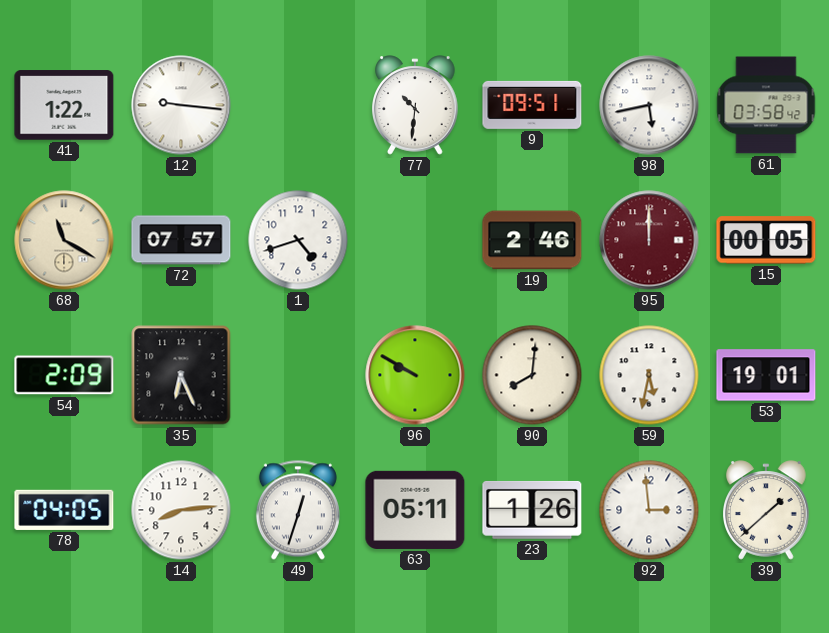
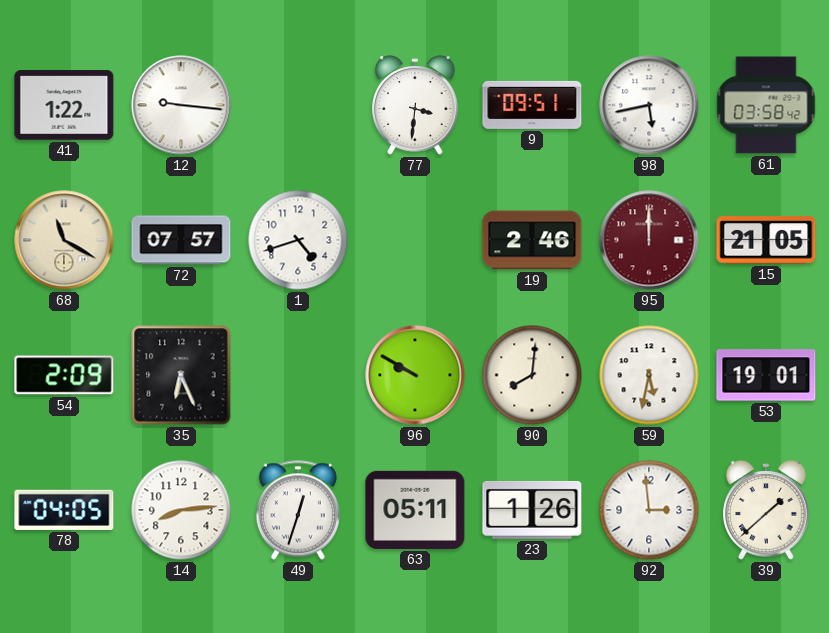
77: 10:31 -> 3:31
15: 00:05 -> 21:05
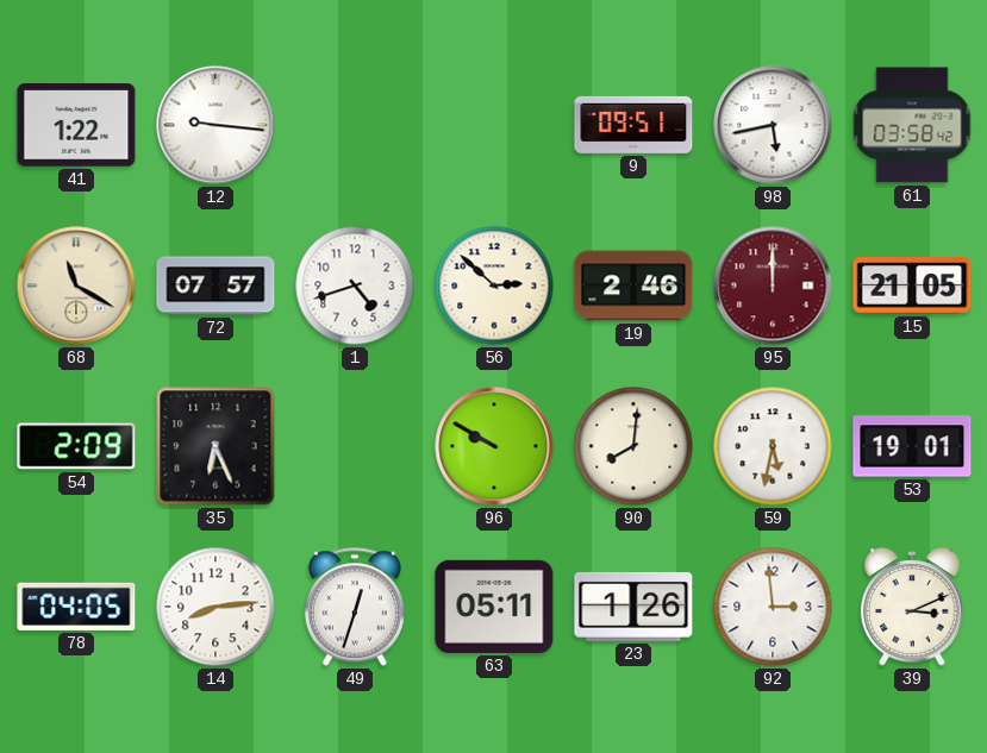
77: 3:31 -> none
56: none -> 2:52
39: 1:38 -> 3:11
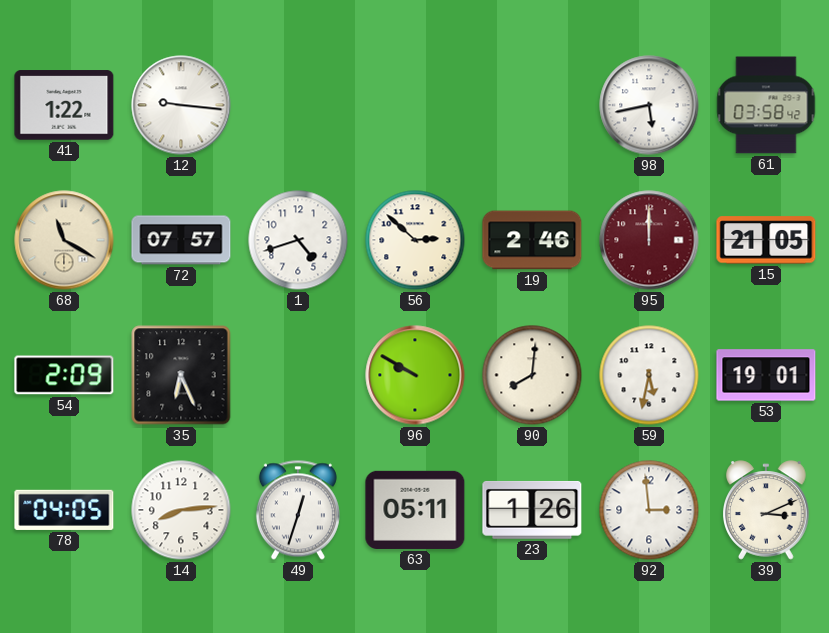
9: 09:51 -> none
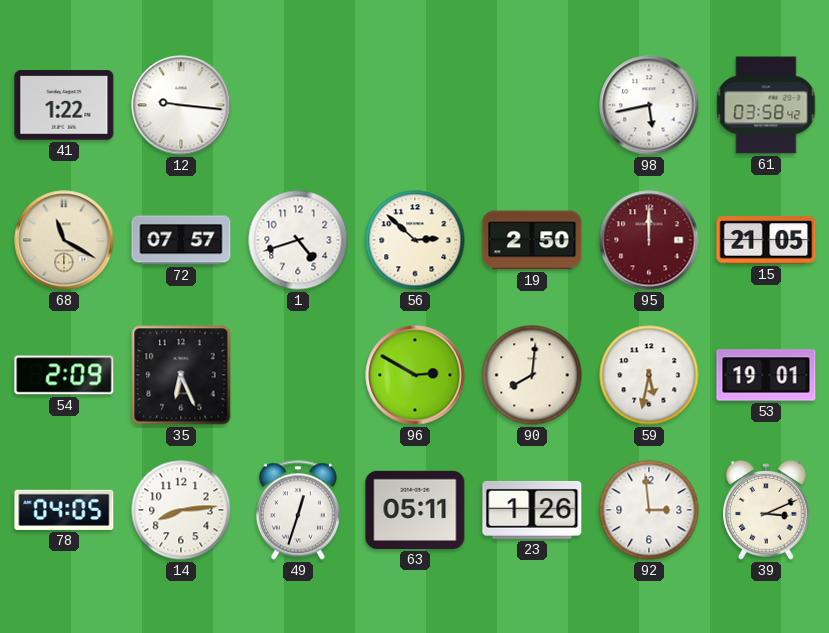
19: 2:46 -> 2:50
96: 9:50 -> 2:50
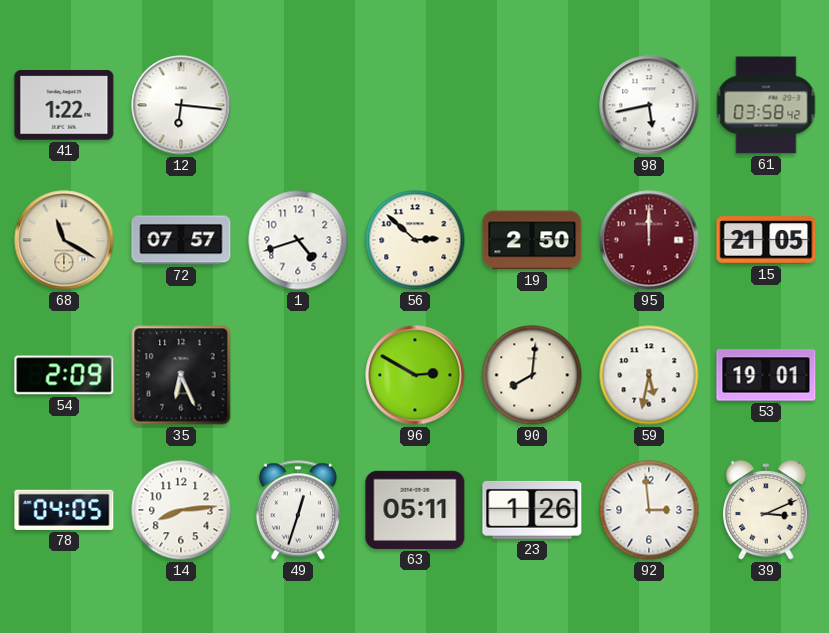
12: 9:16 -> 6:16
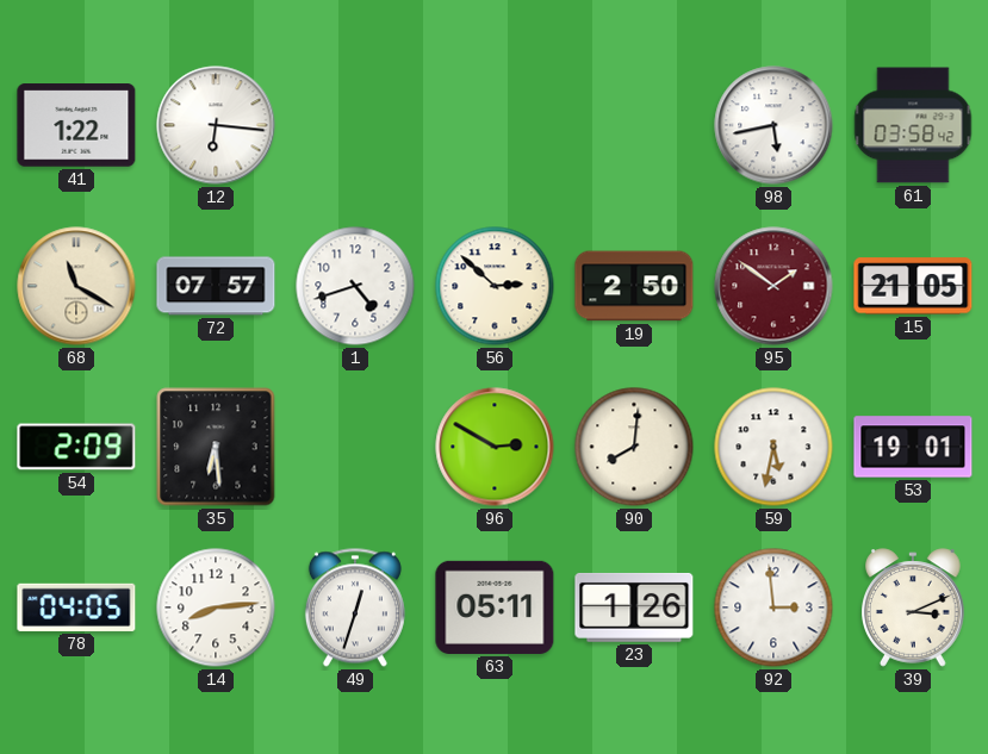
95: 12:00 -> 1:51
35: 6:26 -> 6:29
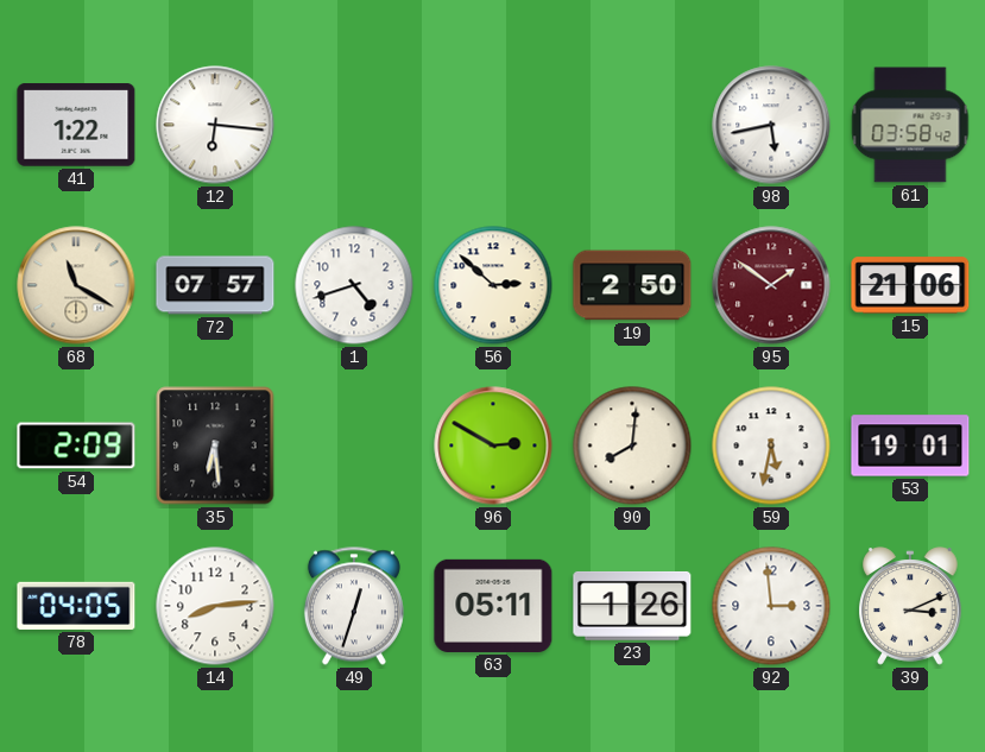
15: 21:05 -> 21:06
